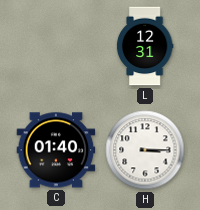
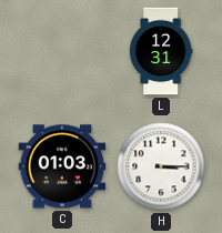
C: 01:40 -> 01:03
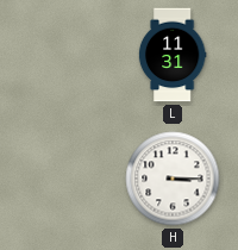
L: 12:31 -> 11:31
C: 01:03 -> none
